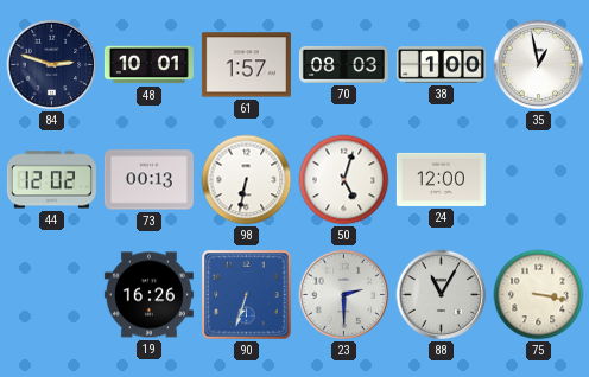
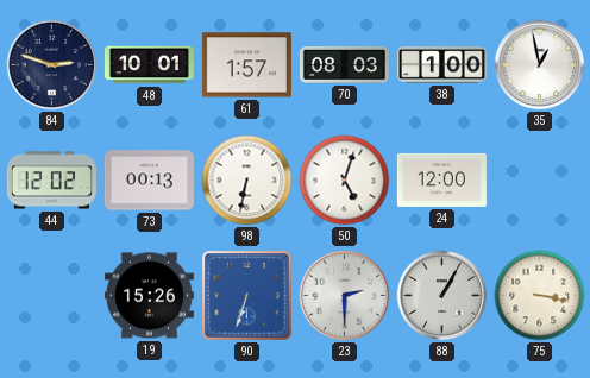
19: 16:26 -> 15:26
88: 11:05 -> 1:05
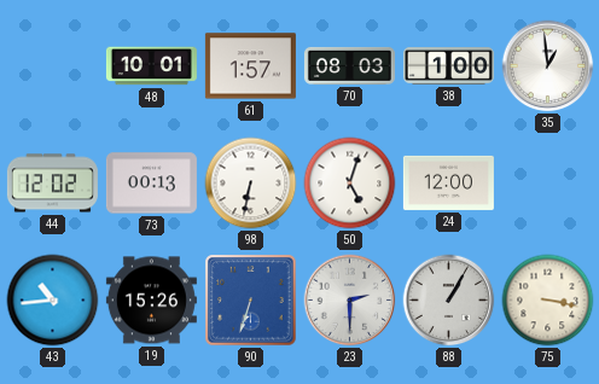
84: 2:48 -> none
35: 12:58 -> 12:59
43: none -> 10:44
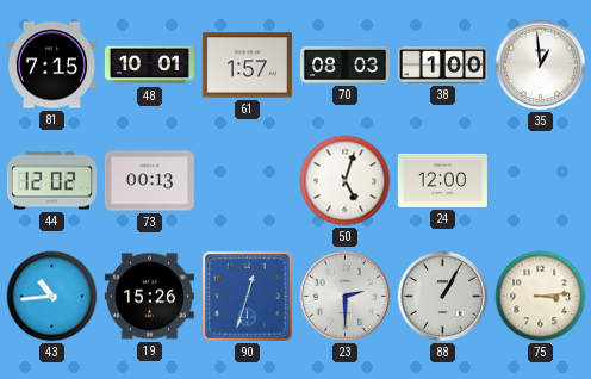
81: none -> 7:15
98: 6:32 -> none
90: 6:33 -> 12:33
75: 3:17 -> 3:14
